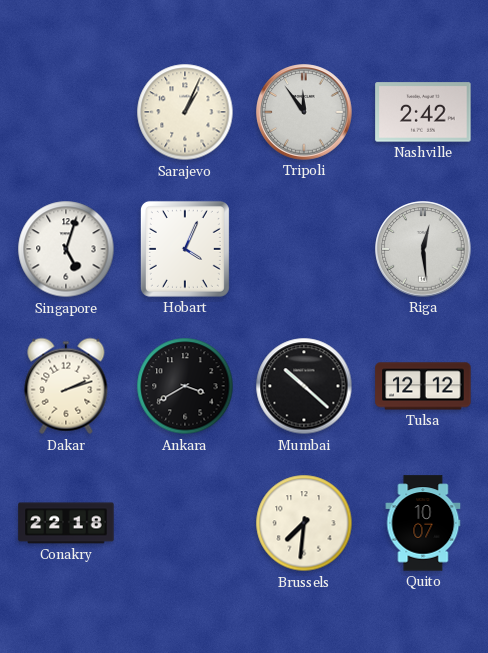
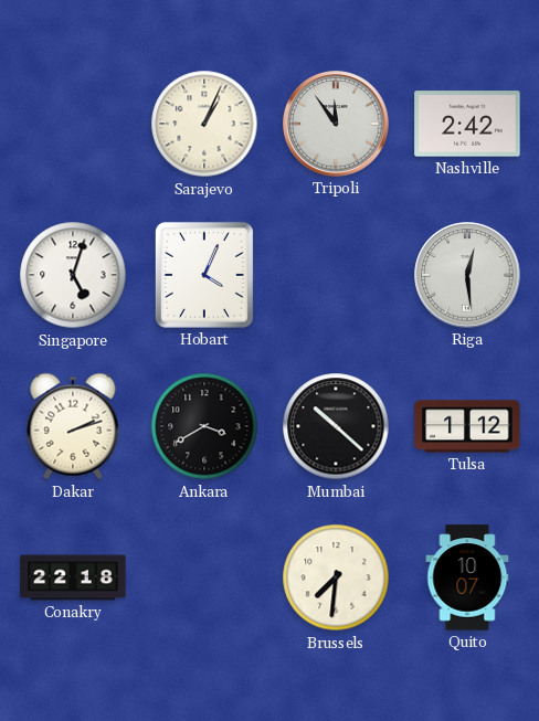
Tulsa: 12:12 -> 1:12
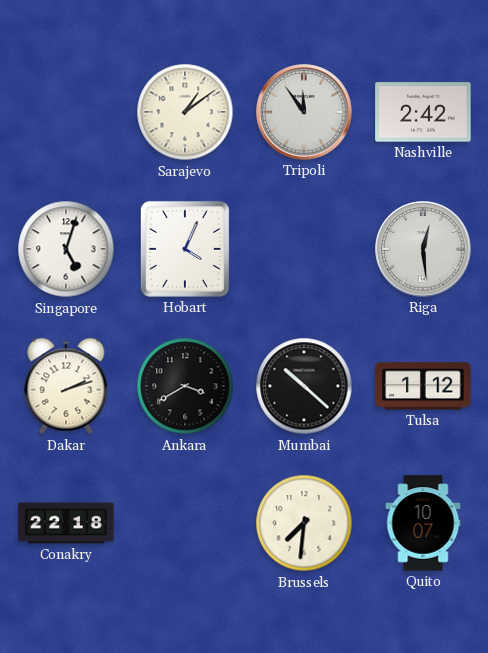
Sarajevo: 1:04 -> 1:09
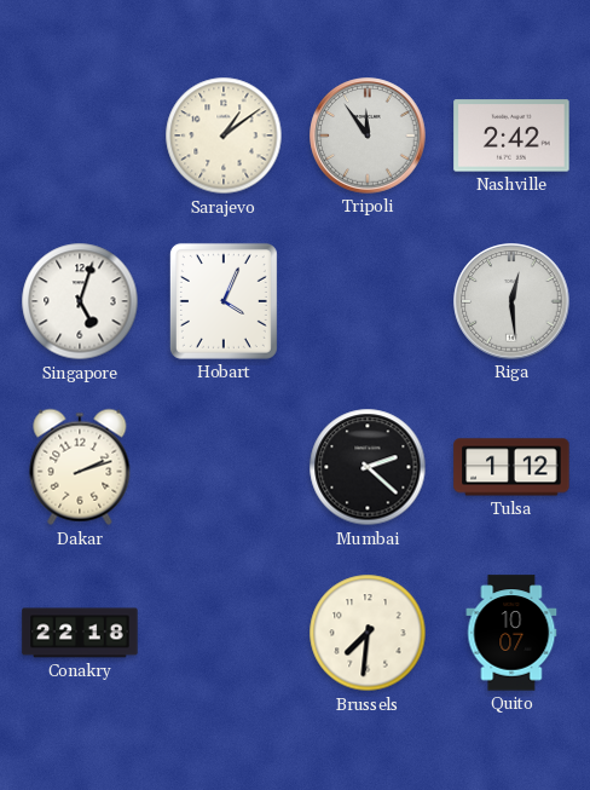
Ankara: 3:40 -> none
Mumbai: 10:22 -> 2:22
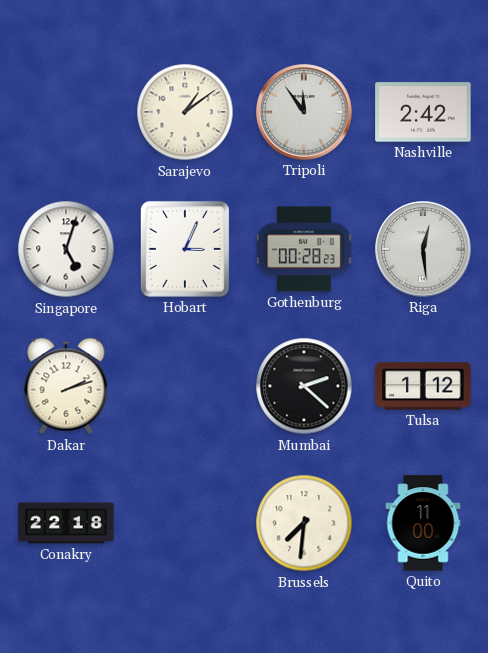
Hobart: 4:04 -> 3:04
Gothenburg: none -> 00:28
Quito: 10:07 -> 11:00
